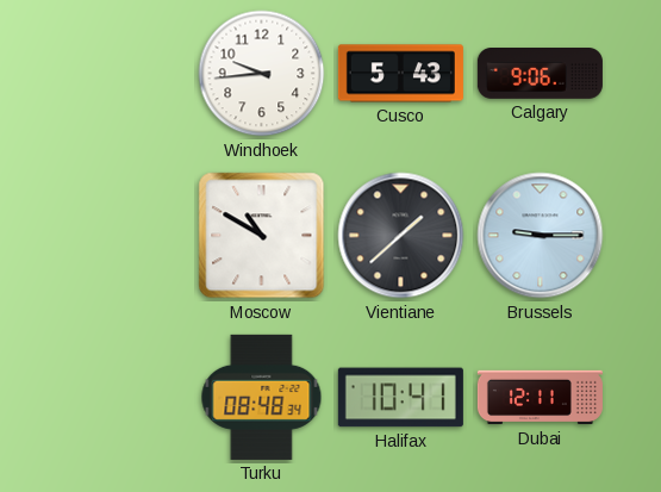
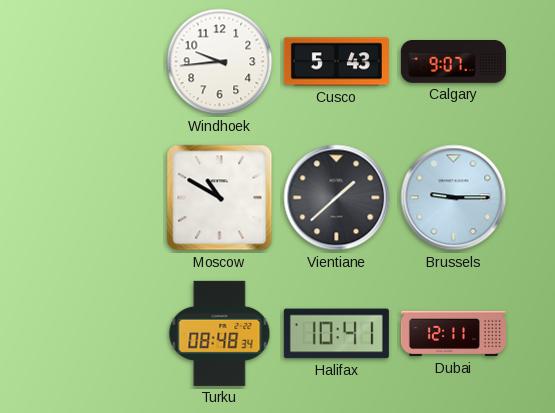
Calgary: 9:06 -> 9:07
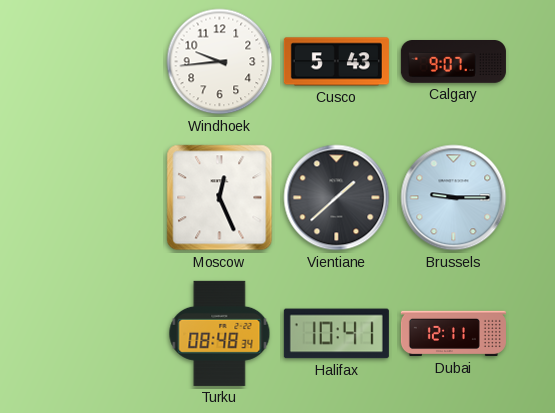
Moscow: 10:50 -> 12:26
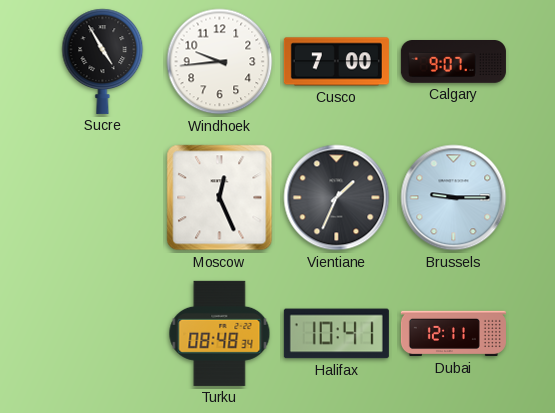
Sucre: none -> 4:55
Cusco: 5:43 -> 7:00
Vientiane: 1:38 -> 1:34
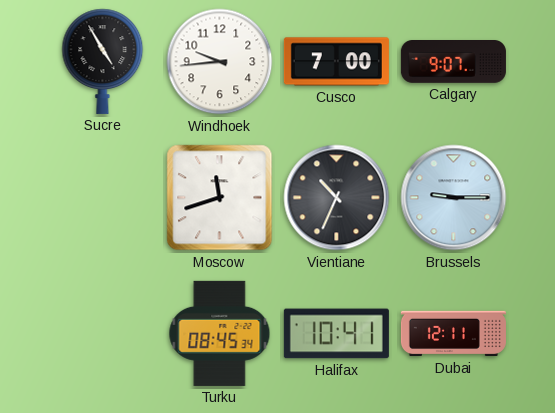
Moscow: 12:26 -> 11:42
Vientiane: 1:34 -> 10:34
Turku: 08:48 -> 08:45
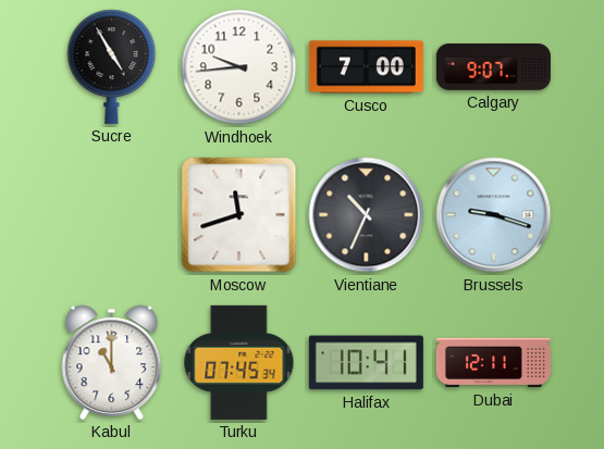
Brussels: 9:15 -> 9:18
Kabul: none -> 11:00
Turku: 08:45 -> 07:45
